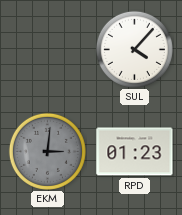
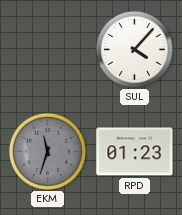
EKM: 3:01 -> 11:33
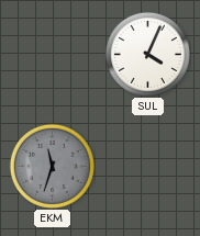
SUL: 4:07 -> 4:04
RPD: 01:23 -> none
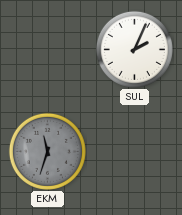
SUL: 4:04 -> 2:04
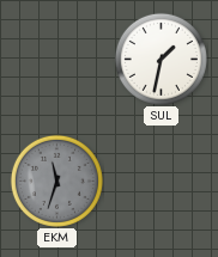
SUL: 2:04 -> 1:32
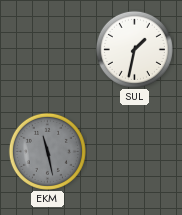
EKM: 11:33 -> 11:28
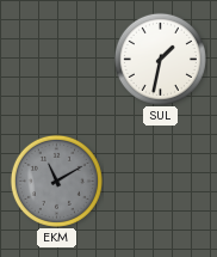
EKM: 11:28 -> 11:10
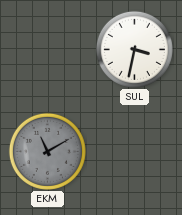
SUL: 1:32 -> 3:32
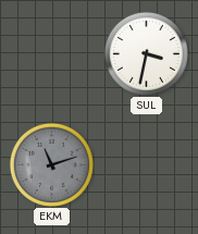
EKM: 11:10 -> 11:12
